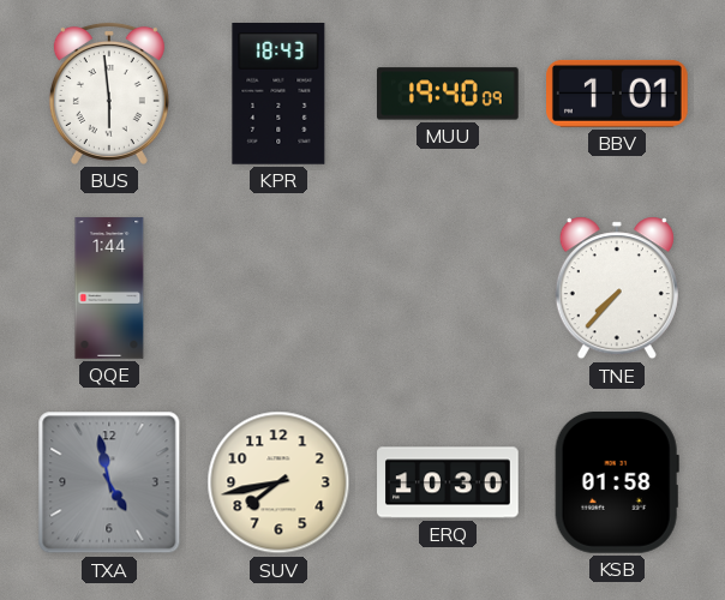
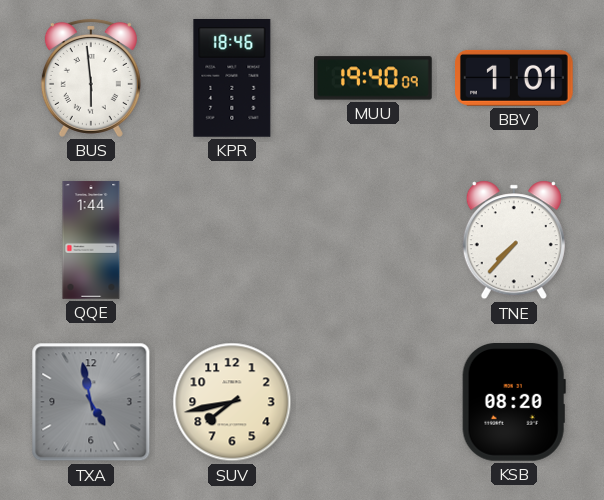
KPR: 18:43 -> 18:46
ERQ: 10:30 -> none
KSB: 01:58 -> 08:20
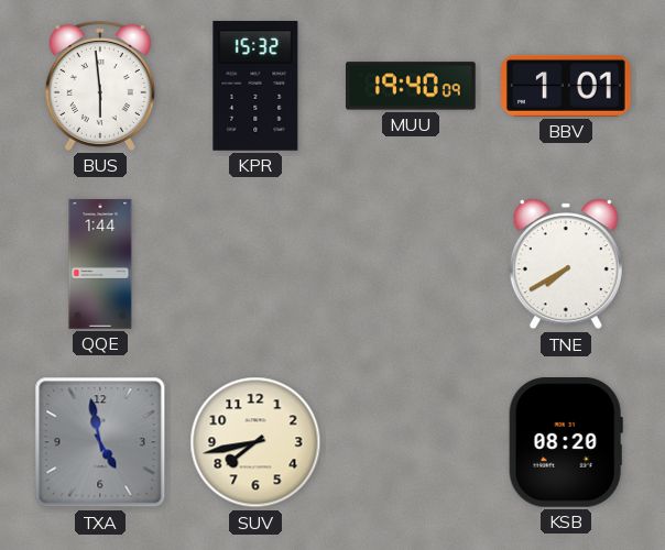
KPR: 18:46 -> 15:32
TNE: 7:37 -> 7:40
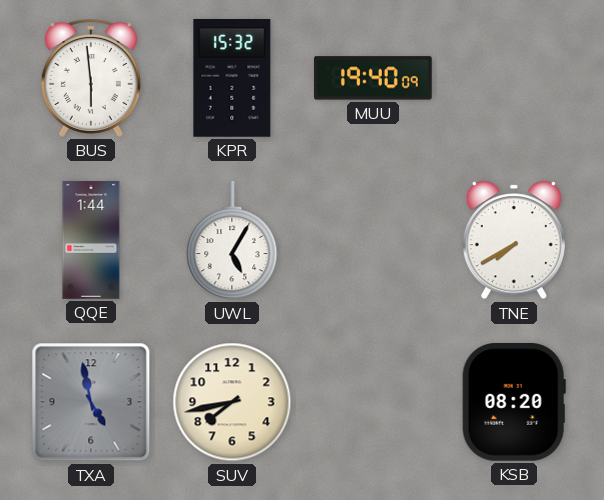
BBV: 1:01 -> none
UWL: none -> 5:05
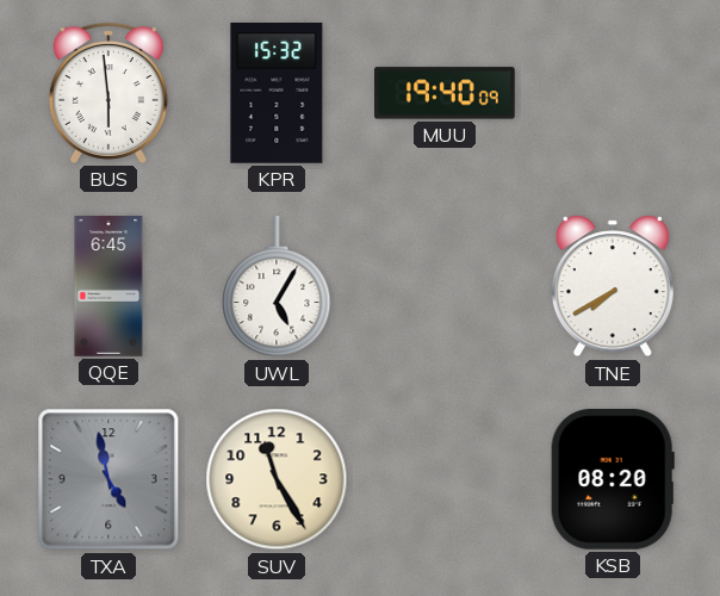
QQE: 1:44 -> 6:45
SUV: 7:43 -> 11:25
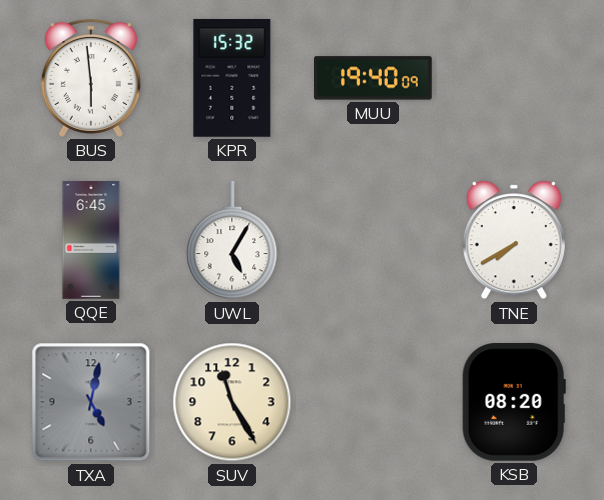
TXA: 4:58 -> 5:02
